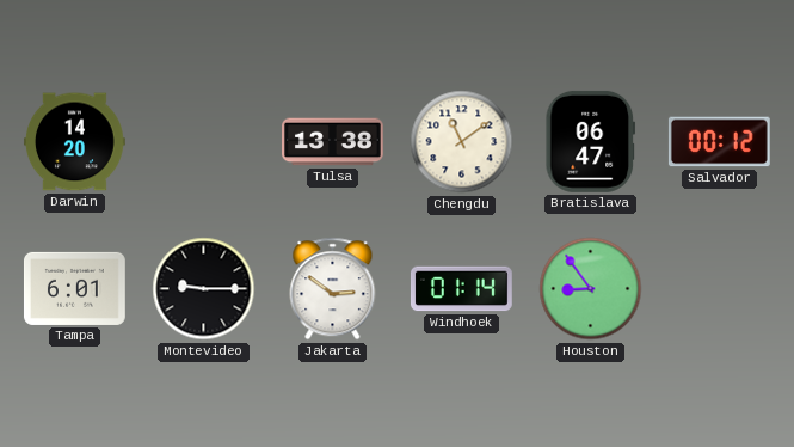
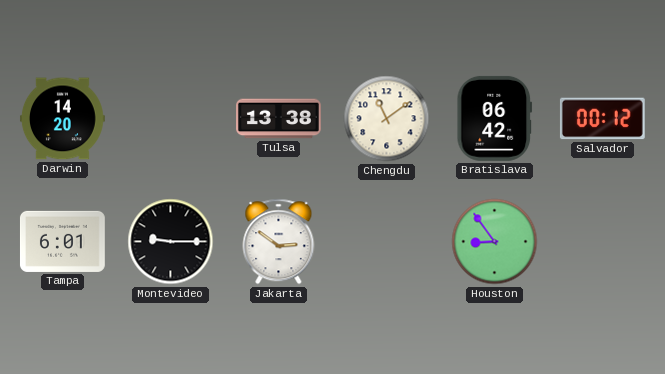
Bratislava: 06:47 -> 06:42
Windhoek: 01:14 -> none
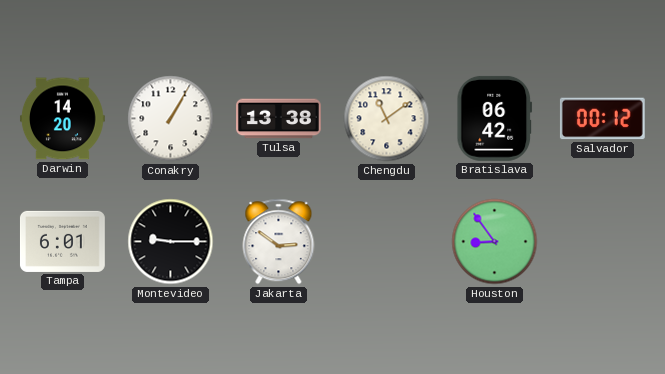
Conakry: none -> 1:05
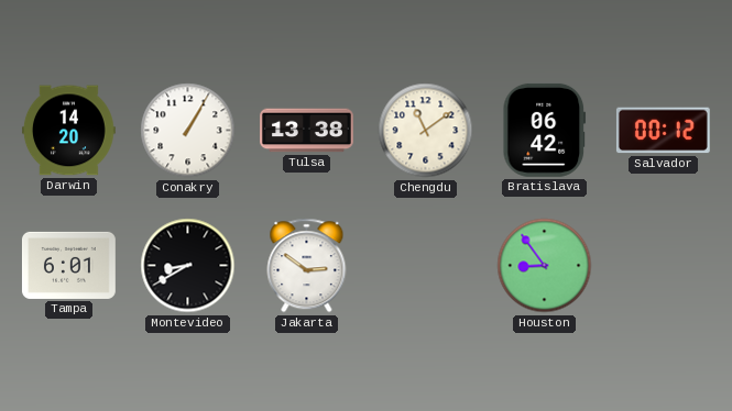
Montevideo: 9:15 -> 8:40
